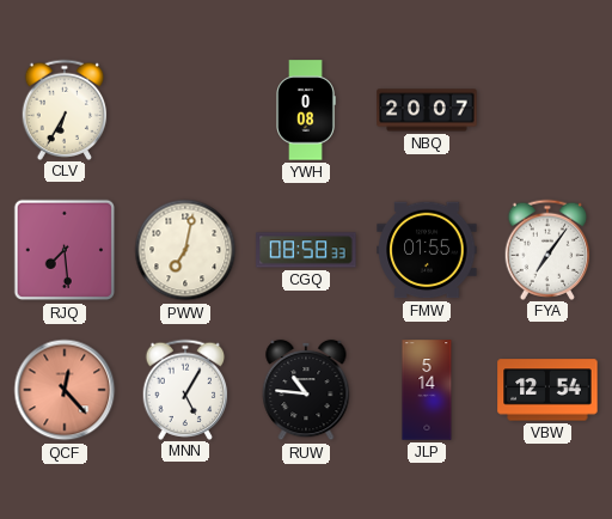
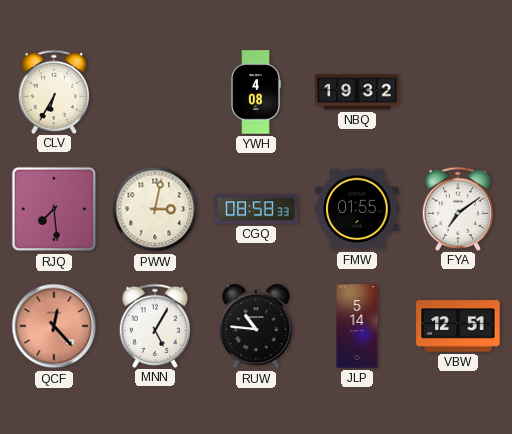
YWH: 0:08 -> 4:08
NBQ: 20:07 -> 19:32
PWW: 7:02 -> 3:02
FYA: 7:06 -> 7:09
VBW: 12:54 -> 12:51
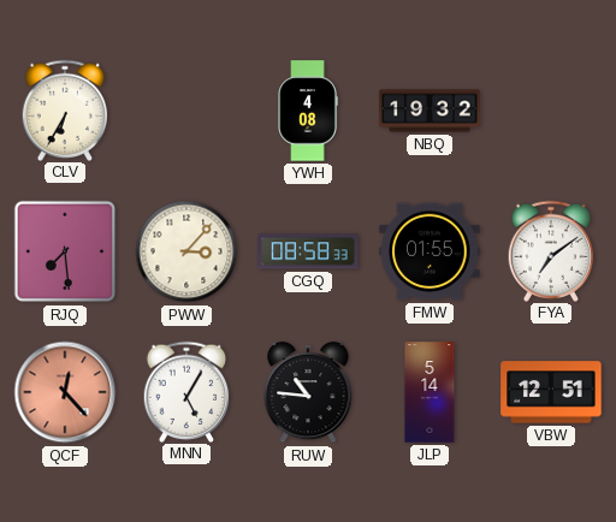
PWW: 3:02 -> 3:07
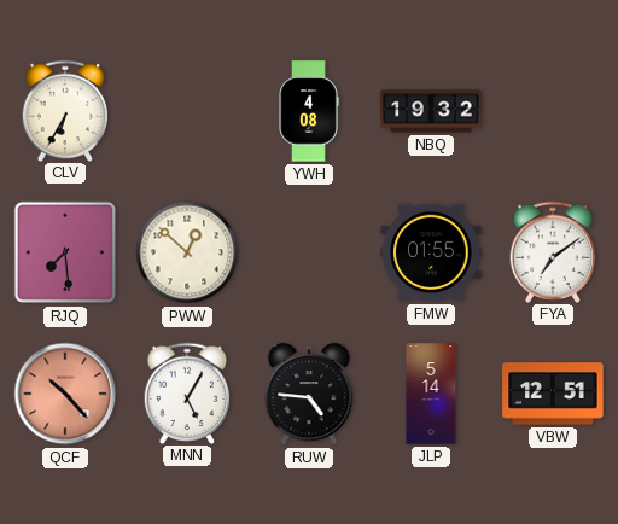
PWW: 3:07 -> 12:52
CGQ: 08:58 -> none
QCF: 12:23 -> 10:23
RUW: 10:46 -> 4:46
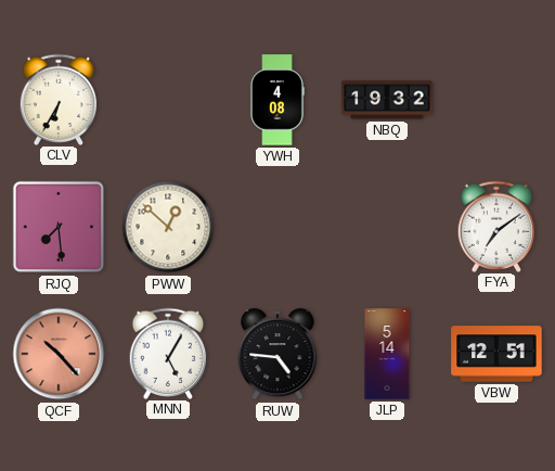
FMW: 01:55 -> none
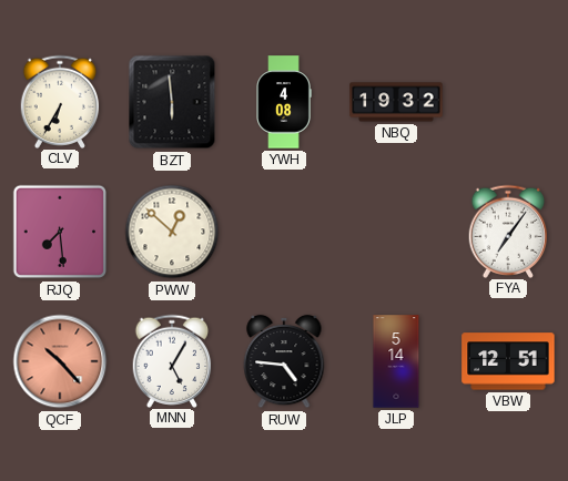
BZT: none -> 5:59
FYA: 7:09 -> 7:06
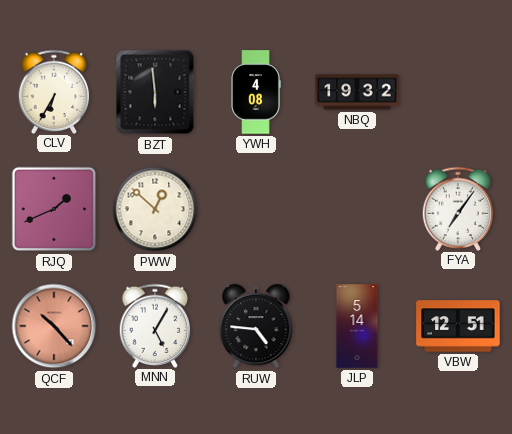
RJQ: 7:29 -> 1:41
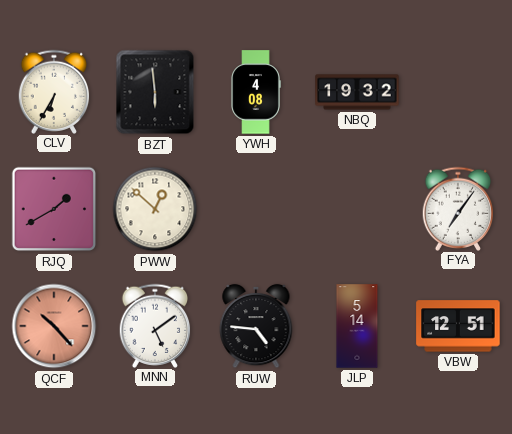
RJQ: 1:41 -> 1:40
MNN: 5:05 -> 5:09
